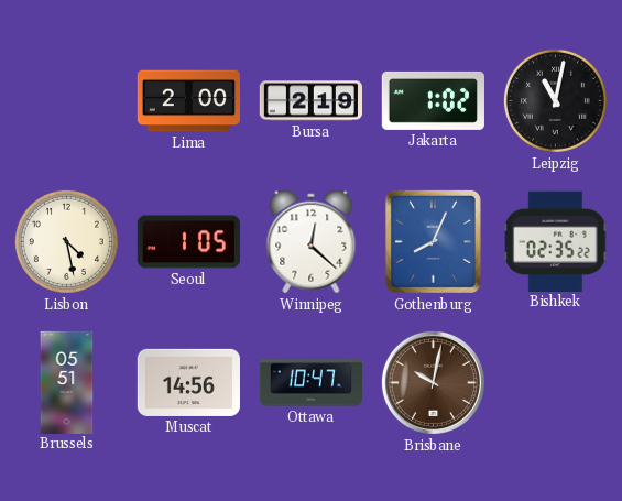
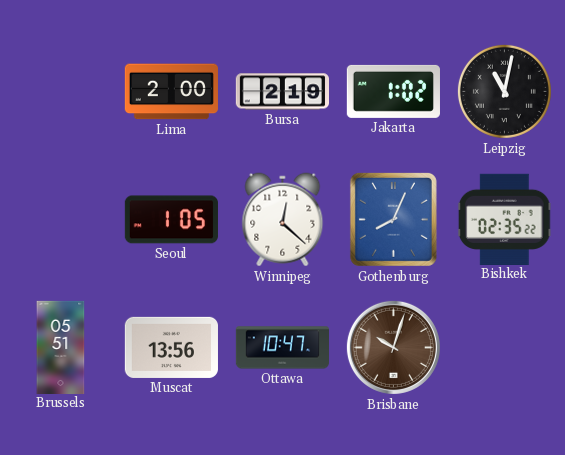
Lisbon: 4:28 -> none
Muscat: 14:56 -> 13:56
Brisbane: 10:02 -> 10:03
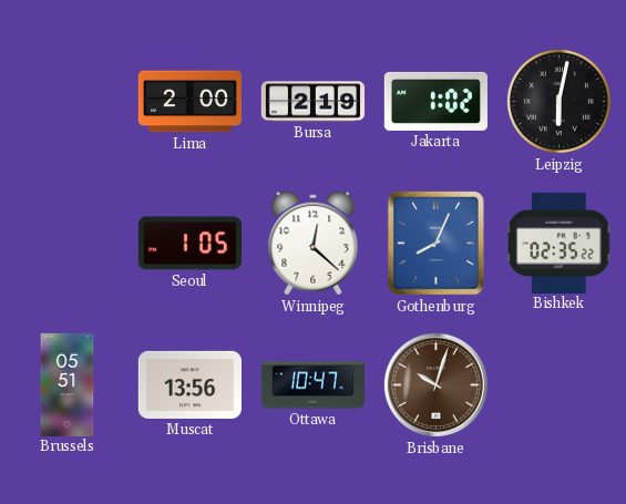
Leipzig: 11:02 -> 6:02
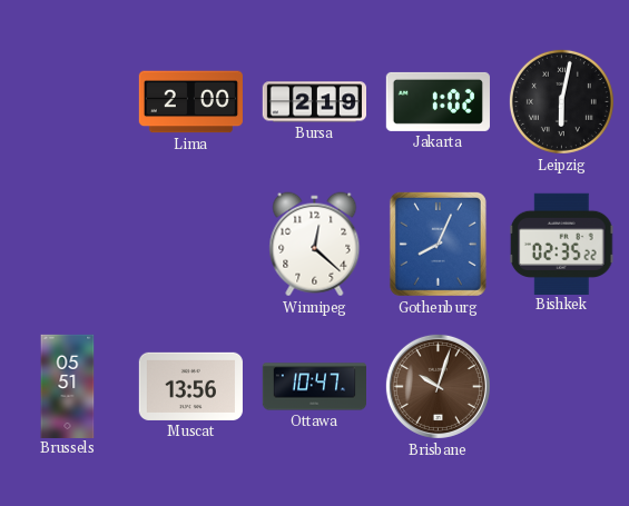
Seoul: 1:05 -> none
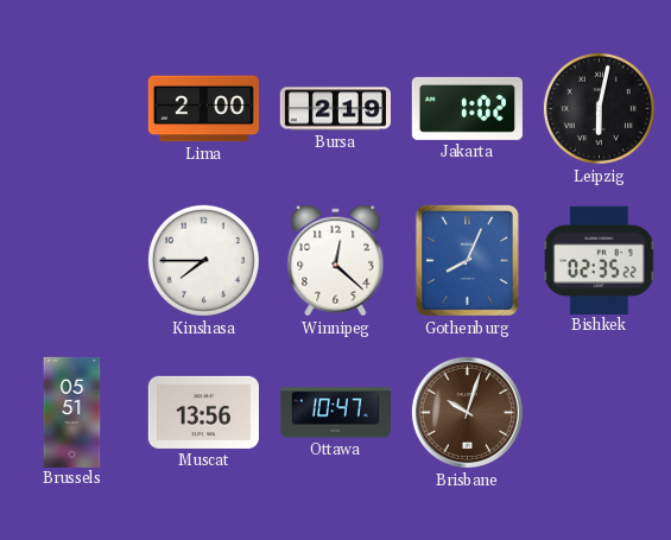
Kinshasa: none -> 7:45
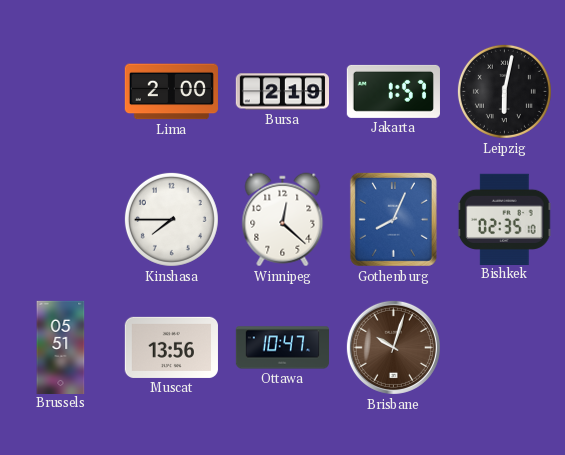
Jakarta: 1:02 -> 1:57
Bishkek: 02:35:22 -> 02:35:10
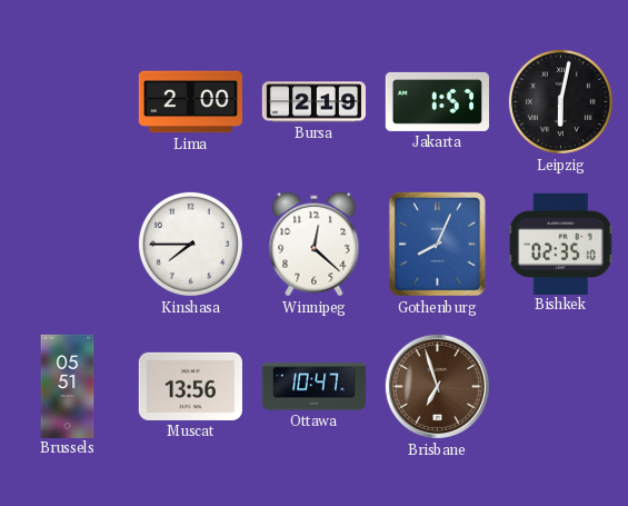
Brisbane: 10:03 -> 6:57
